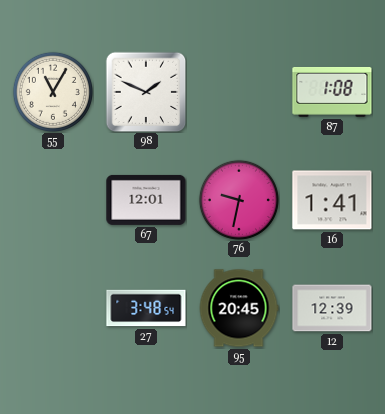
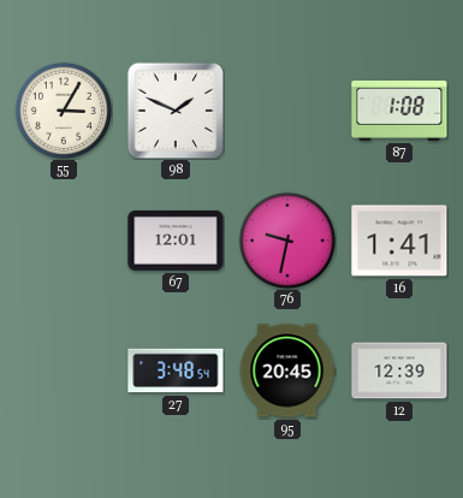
55: 11:05 -> 3:05
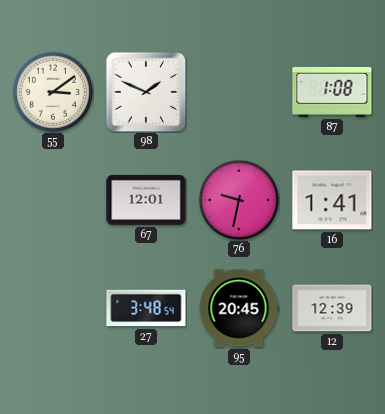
55: 3:05 -> 3:09
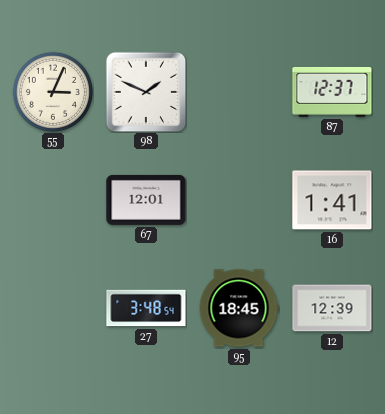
55: 3:09 -> 3:04
87: 1:08 -> 12:37
76: 9:32 -> none
95: 20:45 -> 18:45
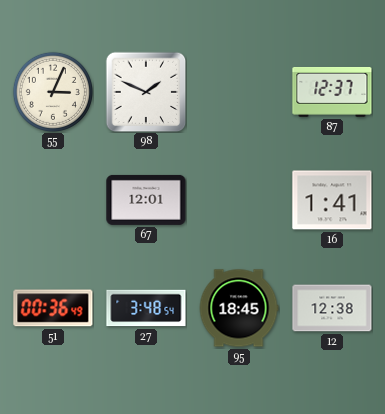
51: none -> 00:36
12: 12:39 -> 12:38
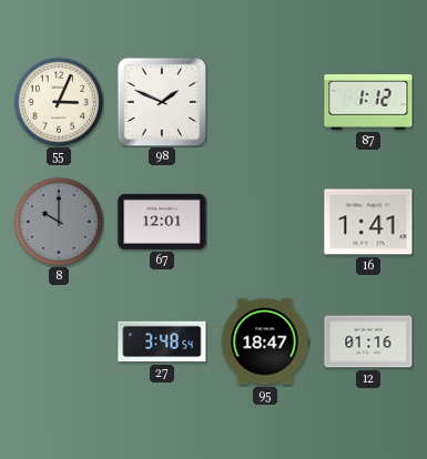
87: 12:37 -> 1:12
8: none -> 10:00
51: 00:36 -> none
95: 18:45 -> 18:47
12: 12:38 -> 01:16
